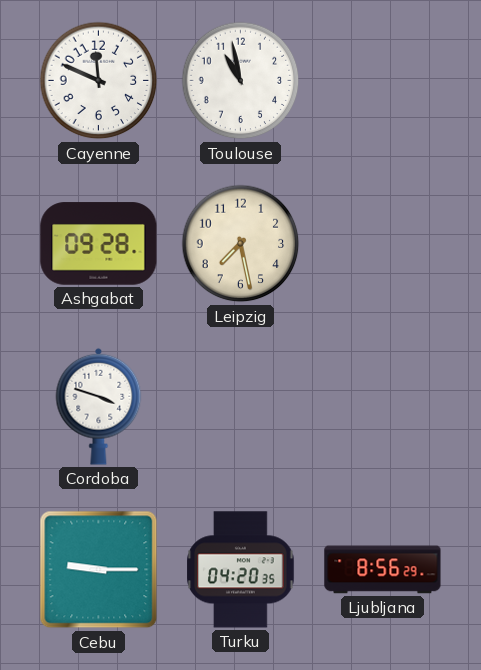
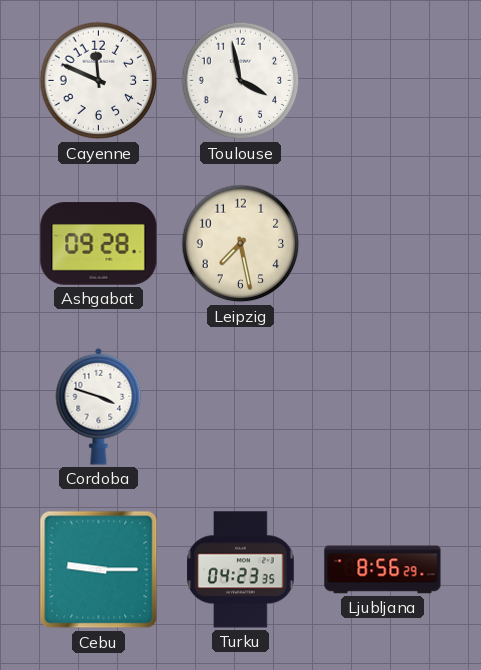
Toulouse: 10:58 -> 3:58
Turku: 04:20 -> 04:23
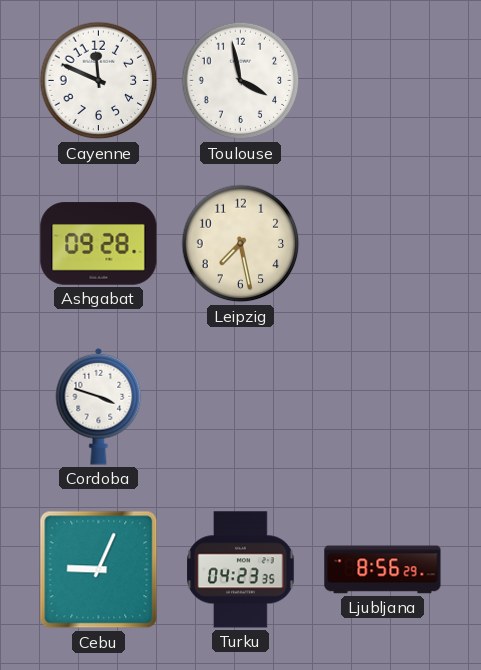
Cebu: 9:15 -> 9:04
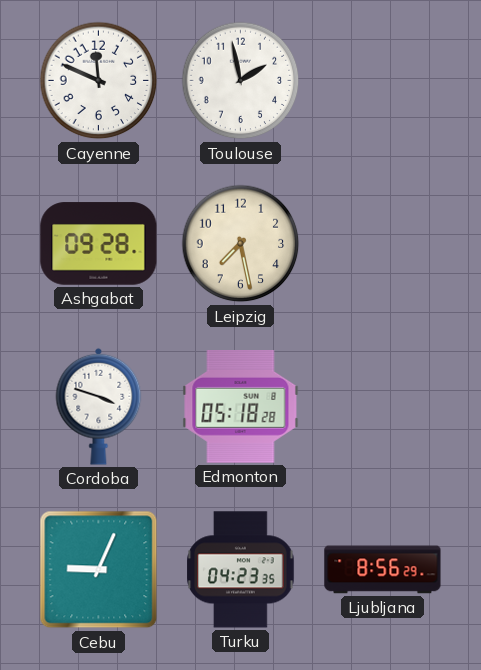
Toulouse: 3:58 -> 1:58
Edmonton: none -> 05:18
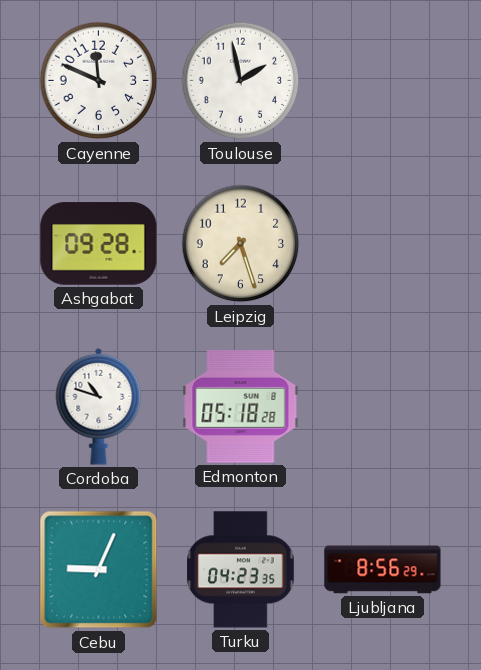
Leipzig: 7:28 -> 7:27
Cordoba: 3:48 -> 10:48
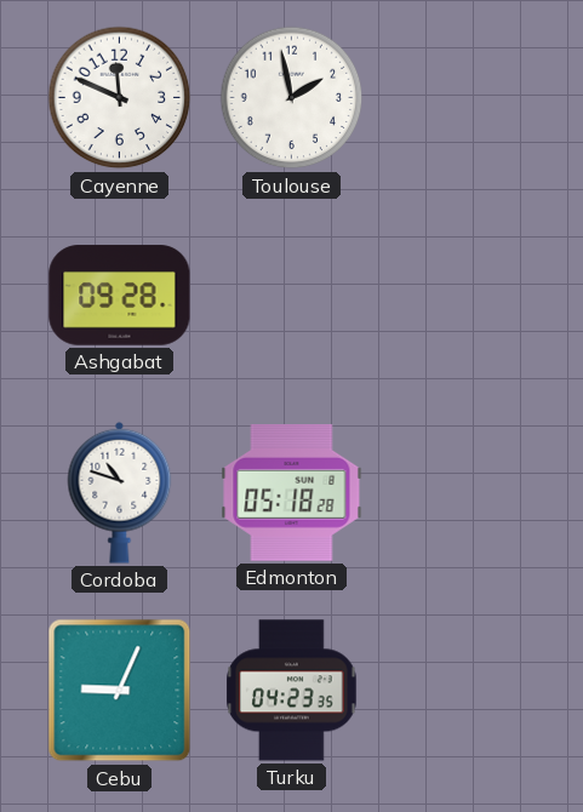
Leipzig: 7:27 -> none
Ljubljana: 8:56 -> none
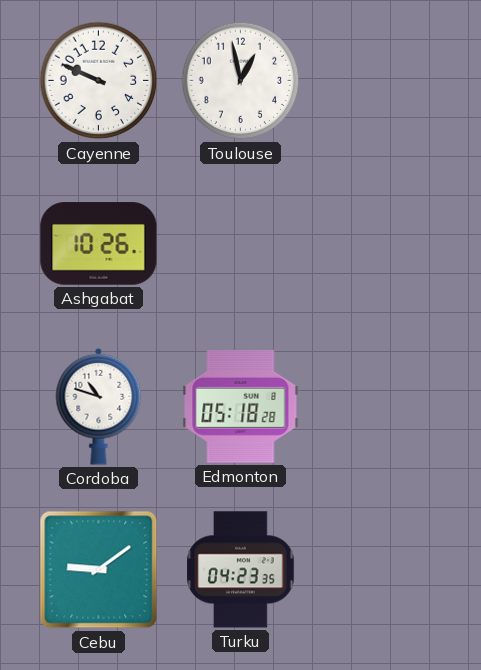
Cayenne: 11:49 -> 9:49
Toulouse: 1:58 -> 12:58
Ashgabat: 09:28 -> 10:26
Cebu: 9:04 -> 9:09
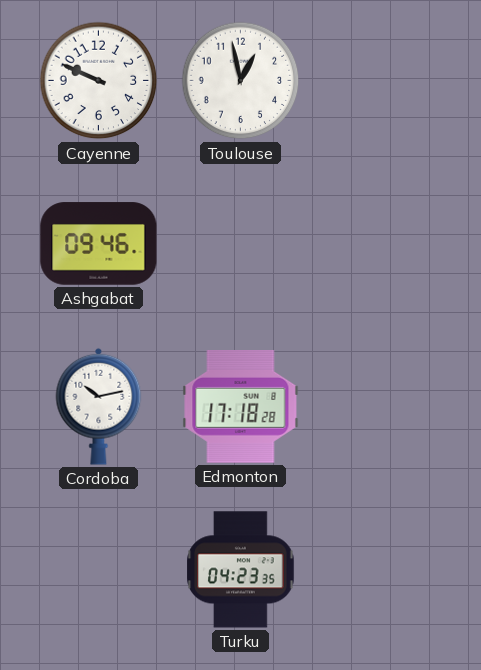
Ashgabat: 10:26 -> 09:46
Cordoba: 10:48 -> 10:13
Edmonton: 05:18 -> 17:18
Cebu: 9:09 -> none
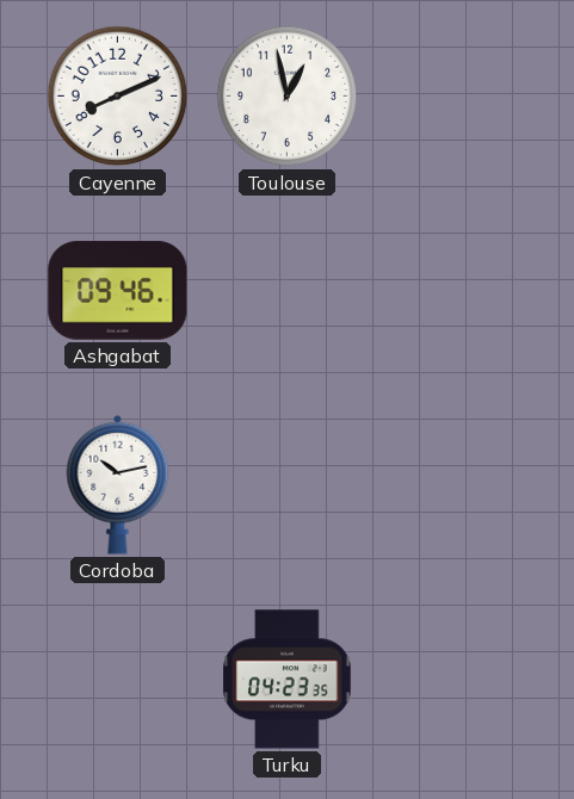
Cayenne: 9:49 -> 8:11
Edmonton: 17:18 -> none
